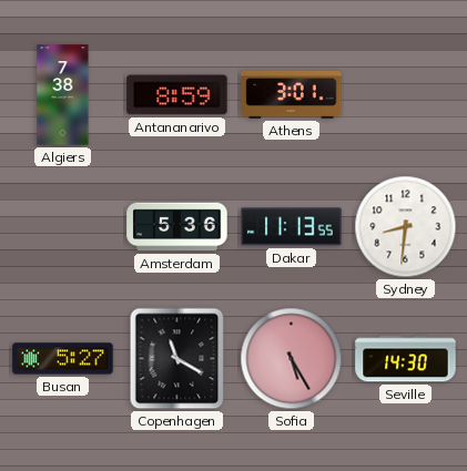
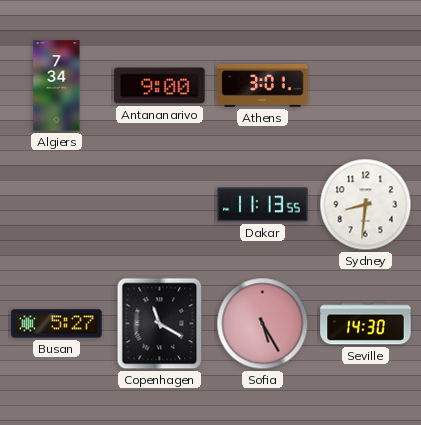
Algiers: 7:38 -> 7:34
Antananarivo: 8:59 -> 9:00
Amsterdam: 5:36 -> none
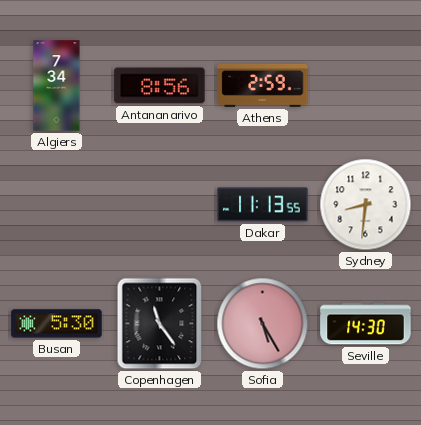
Antananarivo: 9:00 -> 8:56
Athens: 3:01 -> 2:59
Busan: 5:27 -> 5:30
Copenhagen: 11:20 -> 11:24
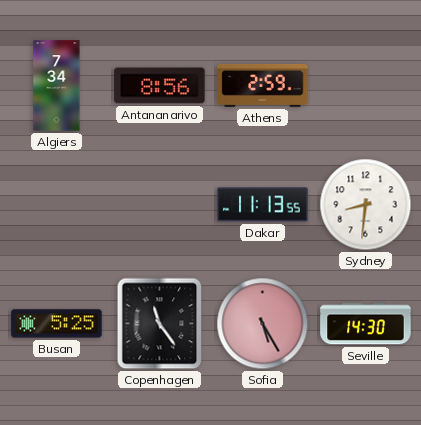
Busan: 5:30 -> 5:25
